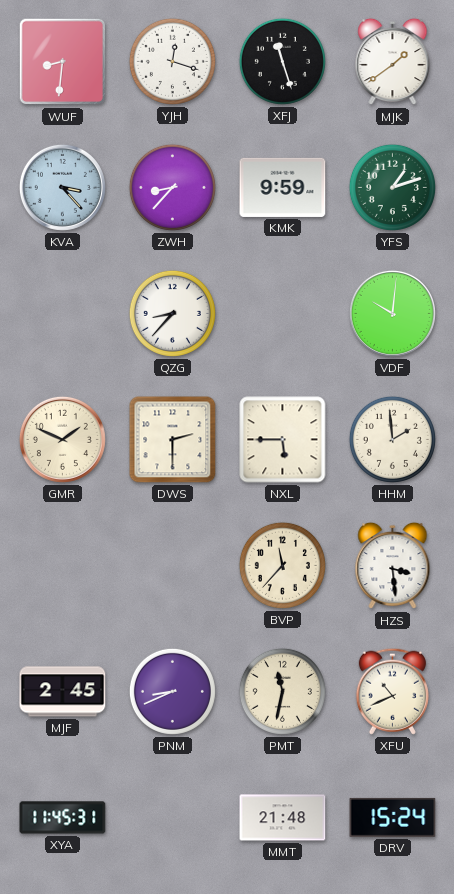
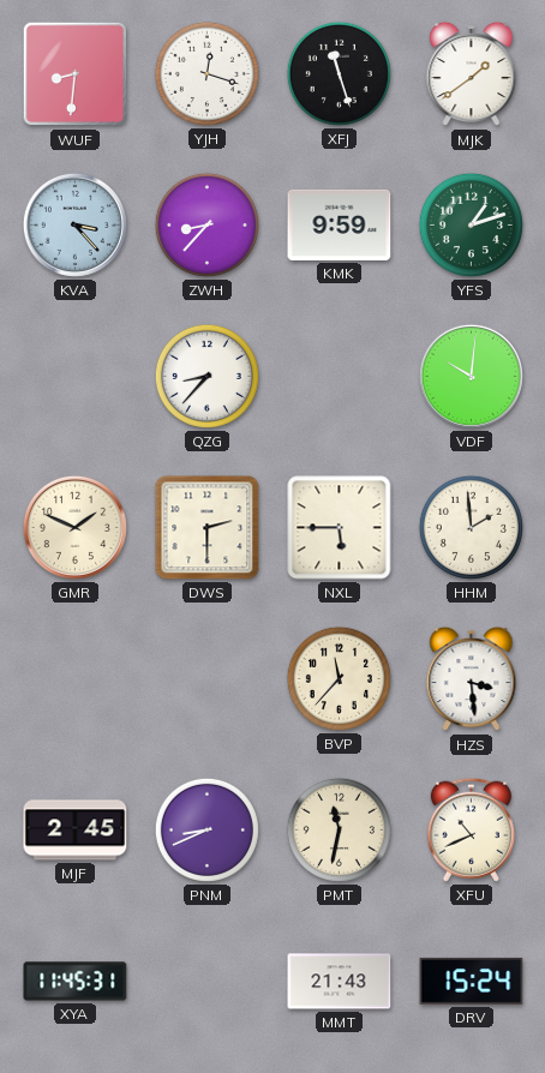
MMT: 21:48 -> 21:43
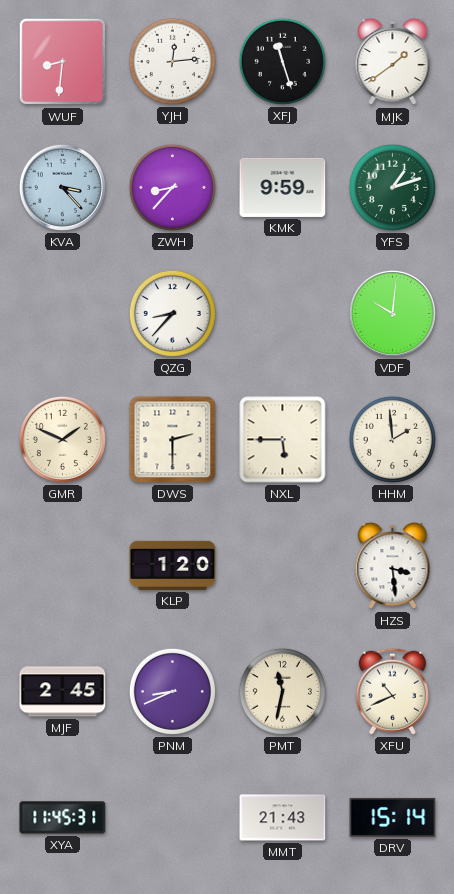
YJH: 12:18 -> 12:14
KLP: none -> 1:20
BVP: 11:37 -> none
DRV: 15:24 -> 15:14
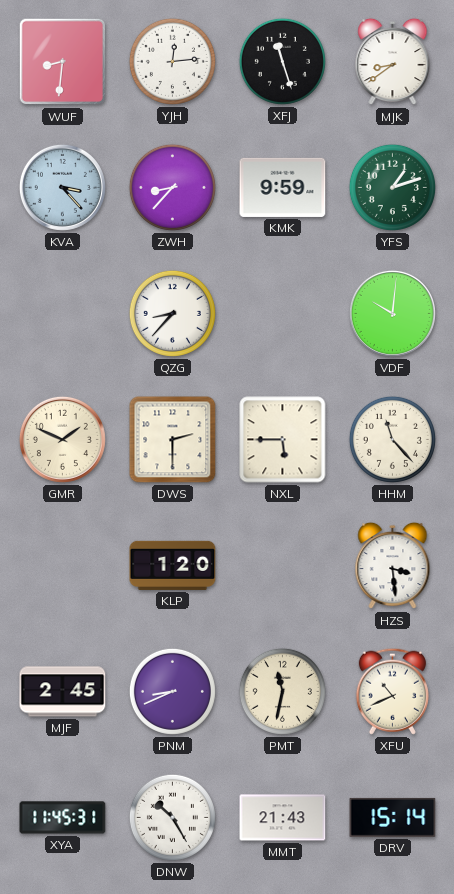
MJK: 1:39 -> 8:39
HHM: 1:59 -> 11:23
DNW: none -> 10:25
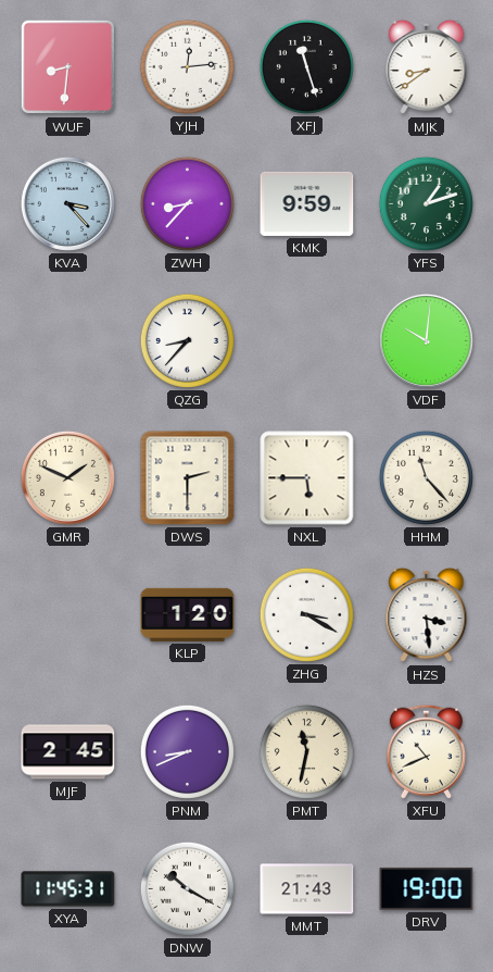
ZHG: none -> 3:20
DNW: 10:25 -> 10:20
DRV: 15:14 -> 19:00
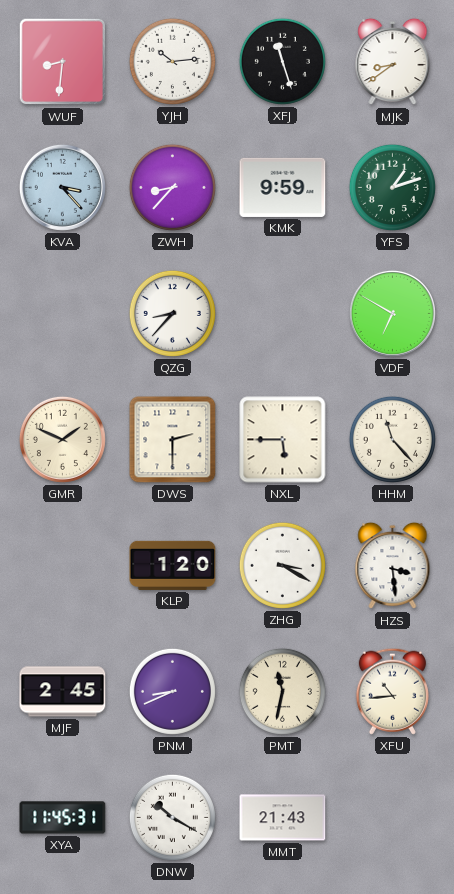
YJH: 12:14 -> 10:14
VDF: 10:01 -> 6:50
XFU: 10:41 -> 10:44
DRV: 19:00 -> none
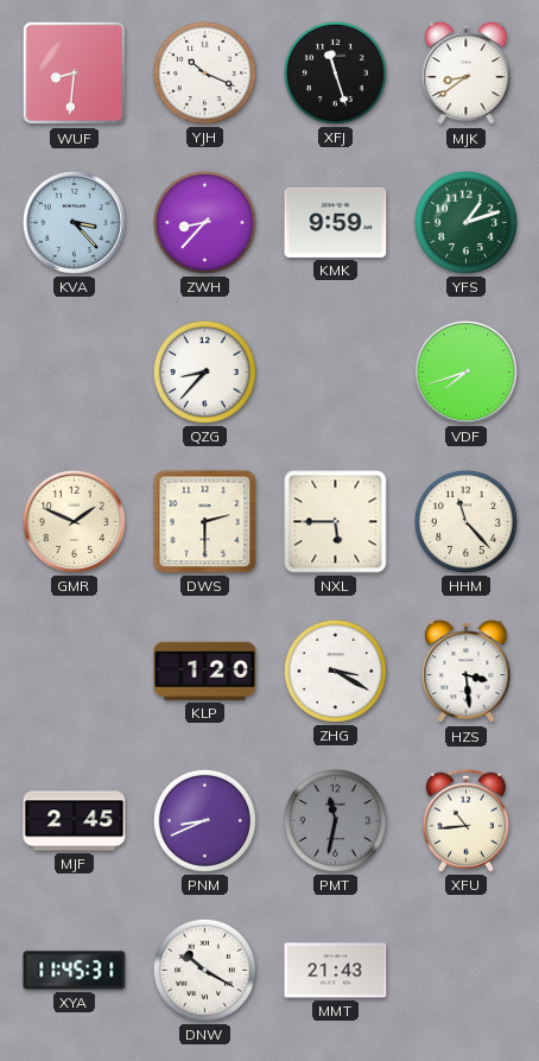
YJH: 10:14 -> 10:19
VDF: 6:50 -> 7:42
PMT dial: cream -> grey
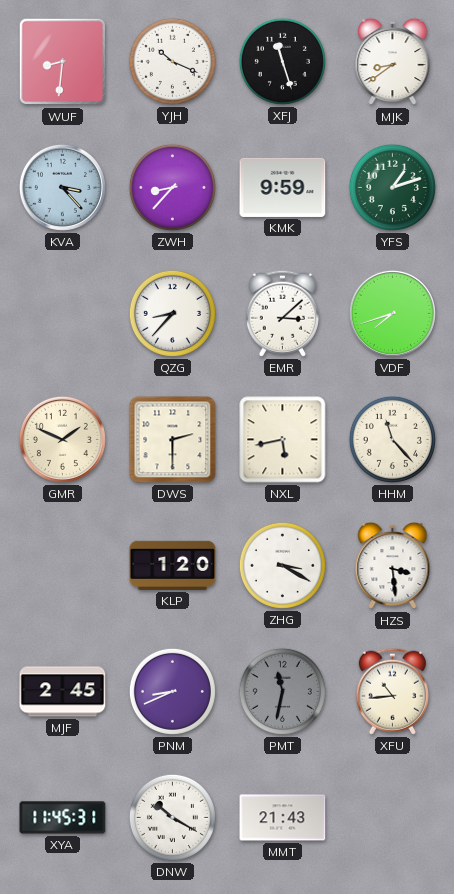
EMR: none -> 3:08
NXL: 5:45 -> 5:43
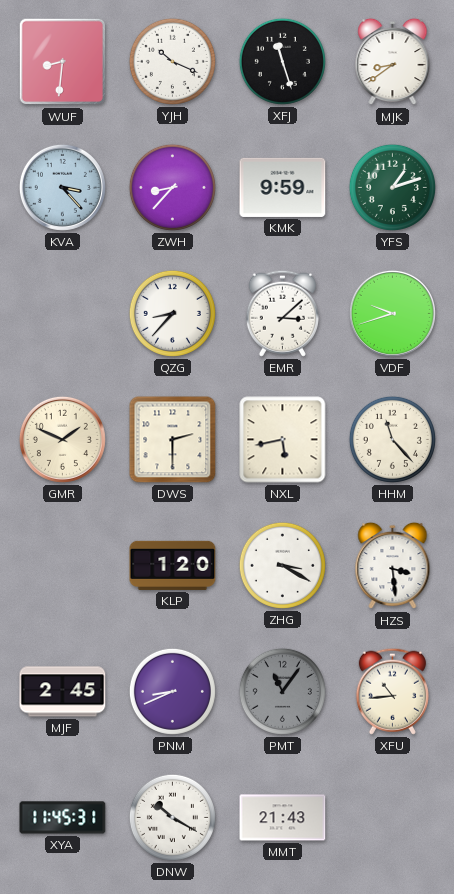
VDF: 7:42 -> 9:42
PMT: 11:32 -> 11:06
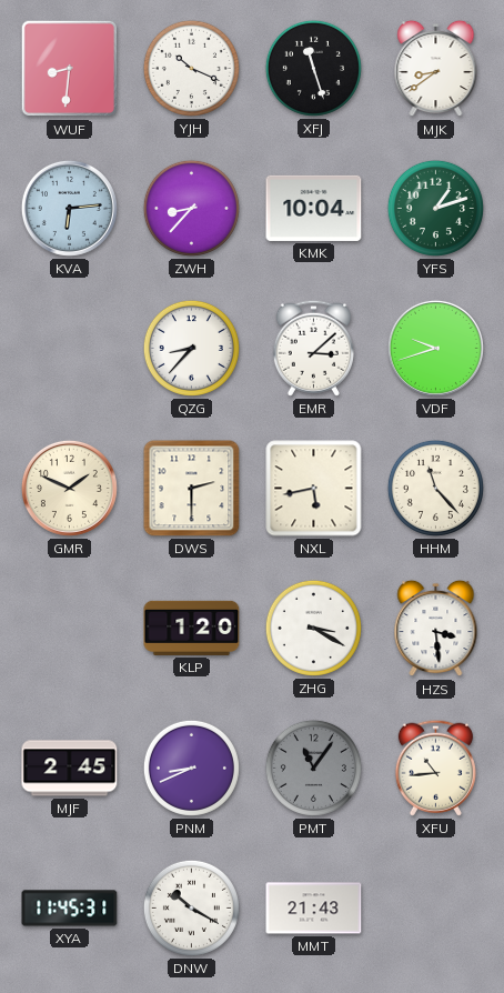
KVA: 3:23 -> 6:14
KMK: 9:59 -> 10:04
